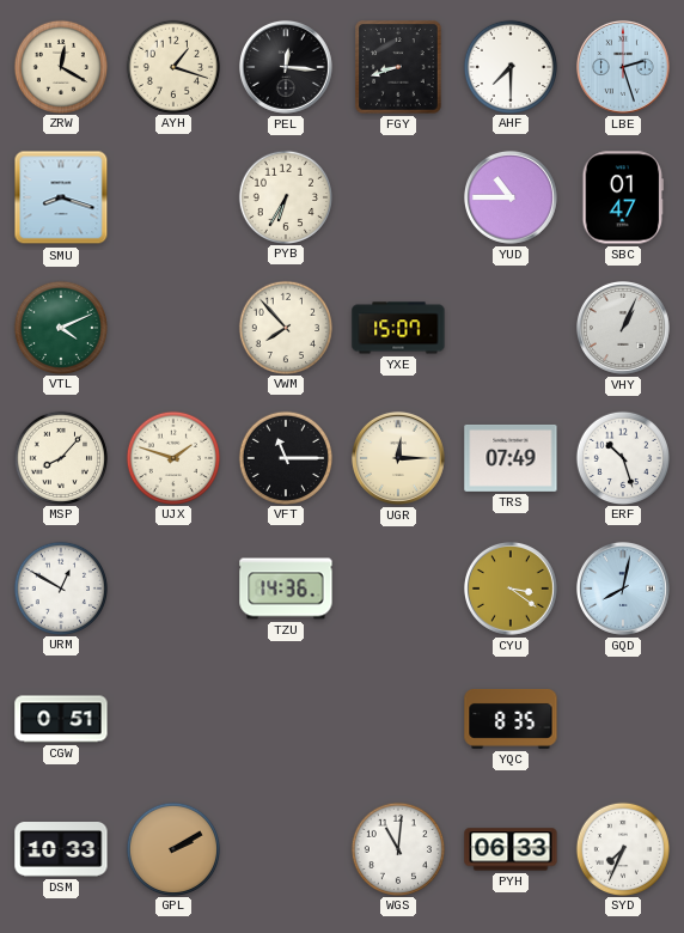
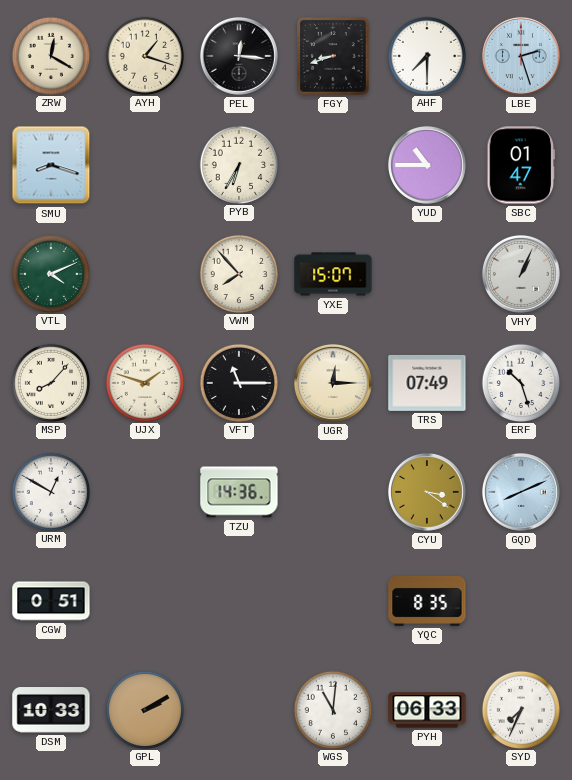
GQD: 8:02 -> 8:11
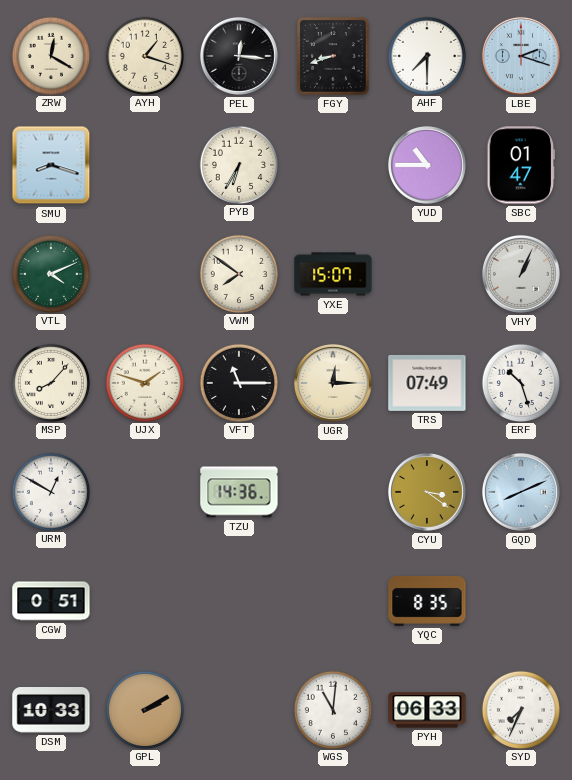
LBE: 2:27 -> 2:18
VWM: 7:53 -> 7:51
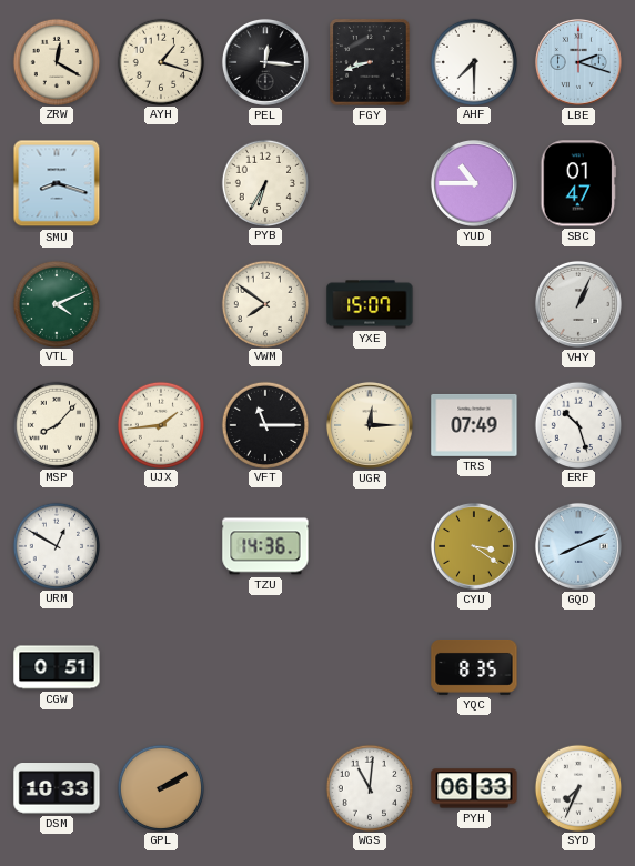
UJX: 1:48 -> 1:44
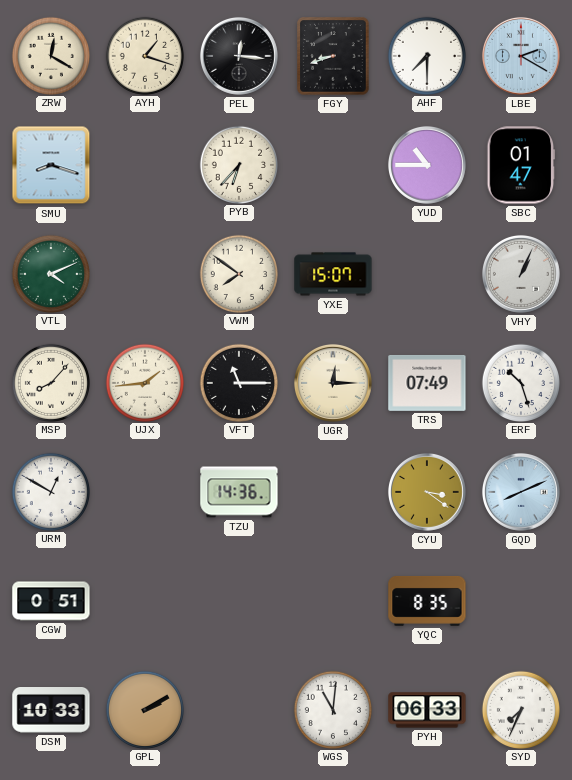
LBE: 2:18 -> 2:20
PYB: 6:35 -> 6:37
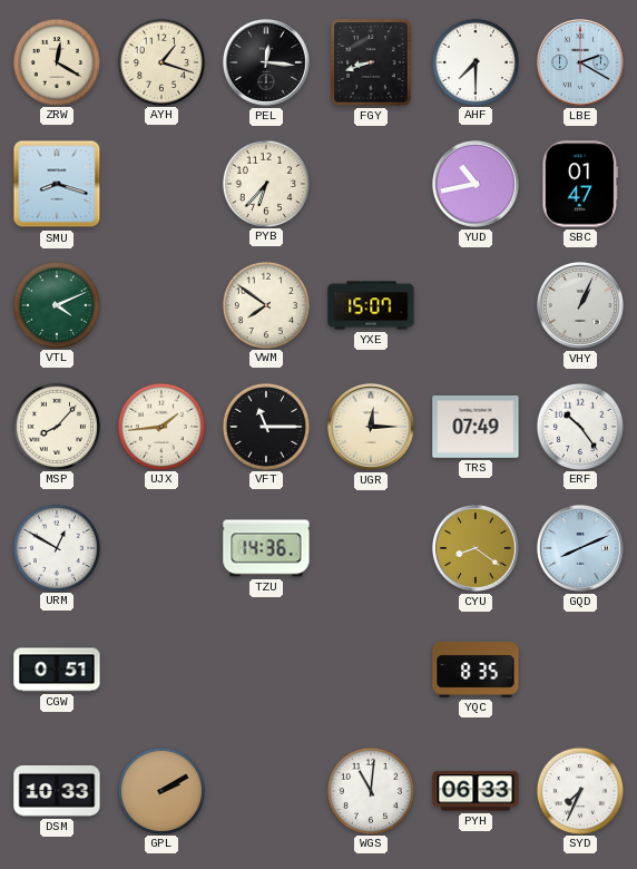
YUD: 10:45 -> 10:43
ERF: 10:27 -> 10:24
CYU: 3:21 -> 8:21
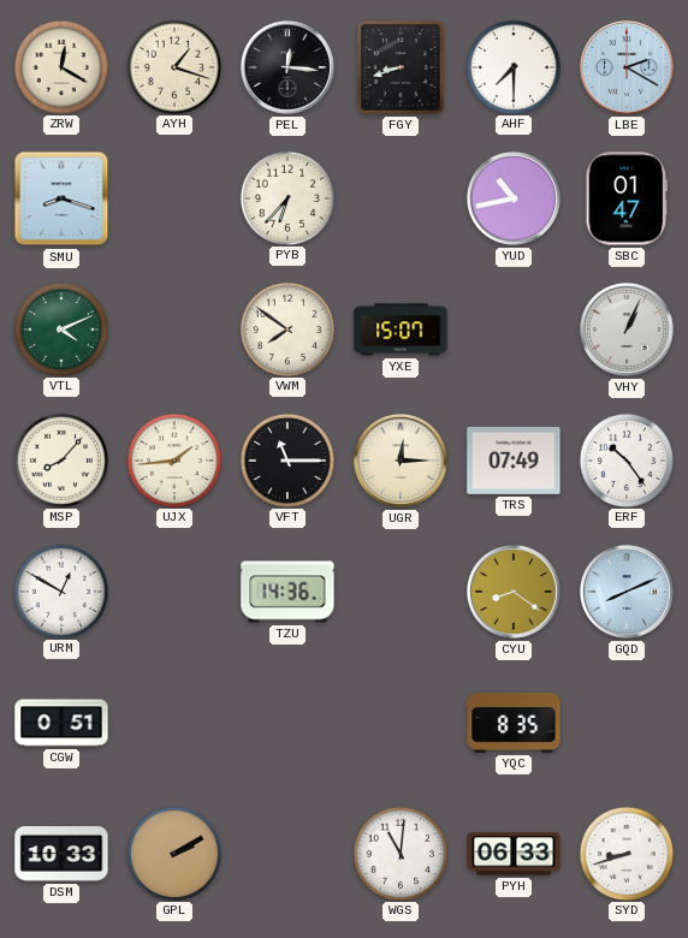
SYD: 7:34 -> 8:42
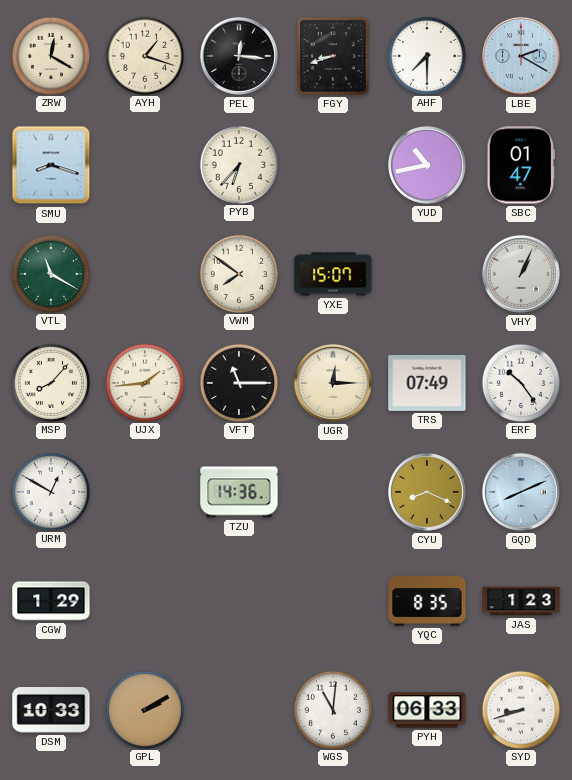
VTL: 4:11 -> 11:20
CYU: 8:21 -> 8:19
CGW: 0:51 -> 1:29
JAS: none -> 1:23
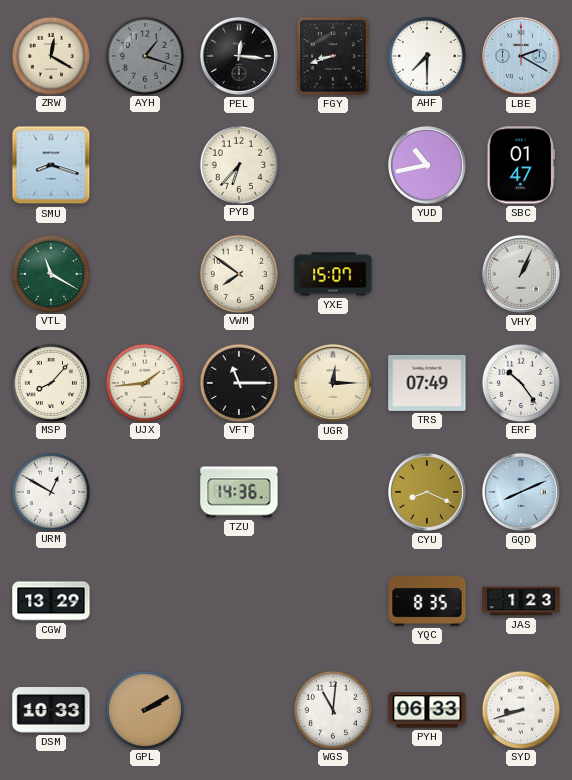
AYH dial: cream -> grey
CGW: 1:29 -> 13:29
